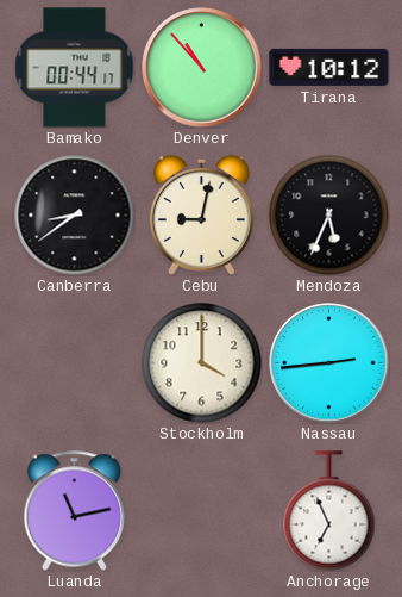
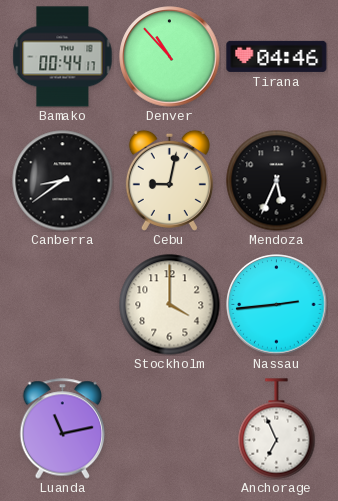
Tirana: 10:12 -> 04:46
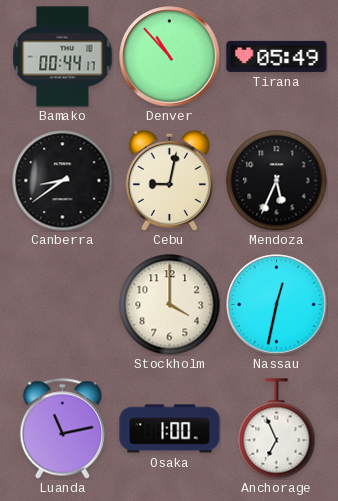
Tirana: 04:46 -> 05:49
Nassau: 2:44 -> 12:32
Osaka: none -> 1:00
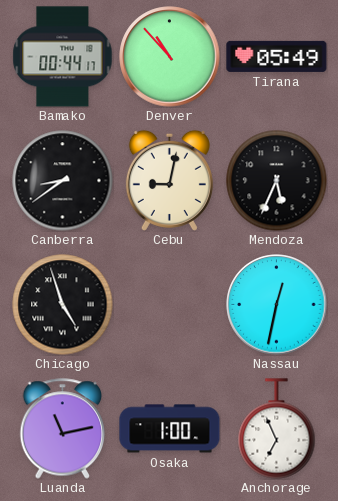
Chicago: none -> 4:57
Stockholm: 4:00 -> none
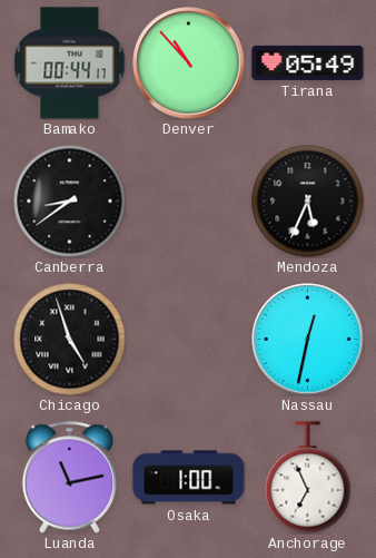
Cebu: 9:02 -> none
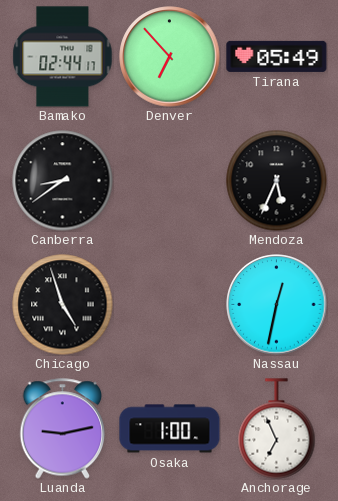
Bamako: 00:44 -> 02:44
Denver: 10:53 -> 6:53
Luanda: 11:13 -> 9:13
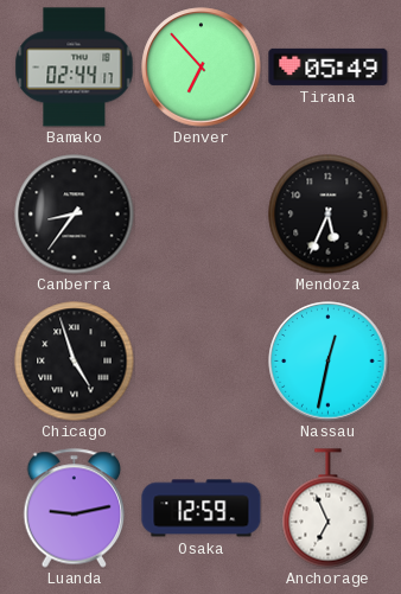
Canberra: 8:39 -> 8:36
Osaka: 1:00 -> 12:59
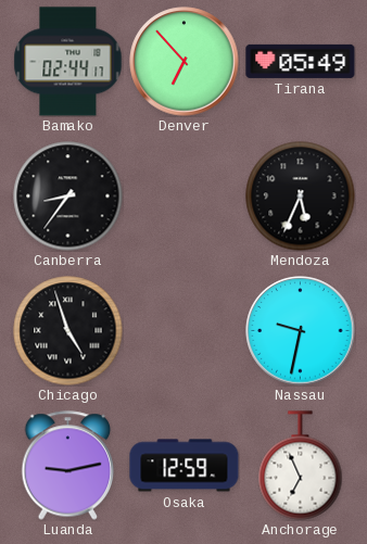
Nassau: 12:32 -> 9:32
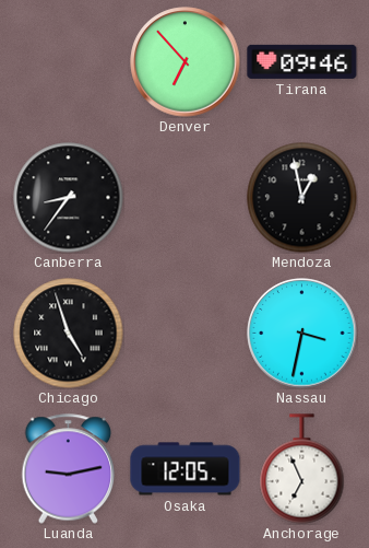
Bamako: 02:44 -> none
Tirana: 05:49 -> 09:46
Mendoza: 5:34 -> 12:58
Nassau: 9:32 -> 3:32
Osaka: 12:59 -> 12:05
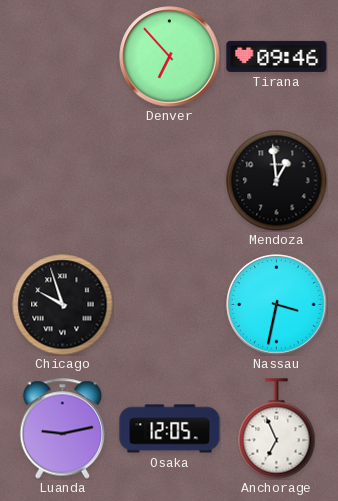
Canberra: 8:36 -> none
Mendoza: 12:58 -> 12:59
Chicago: 4:57 -> 9:57
